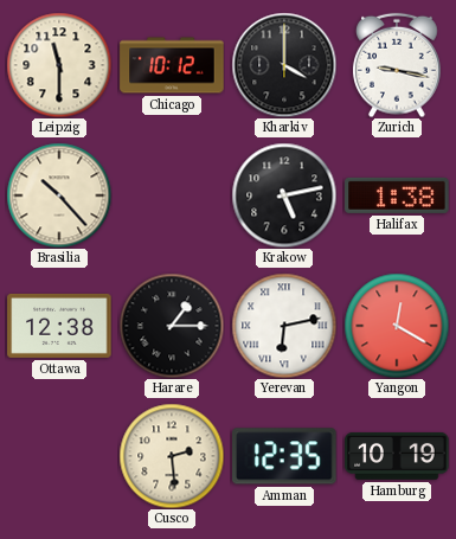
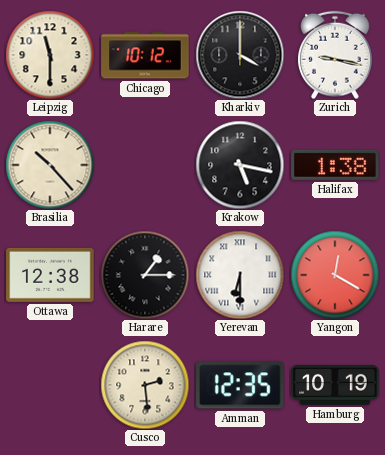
Krakow: 5:13 -> 5:17
Yerevan: 6:13 -> 6:30
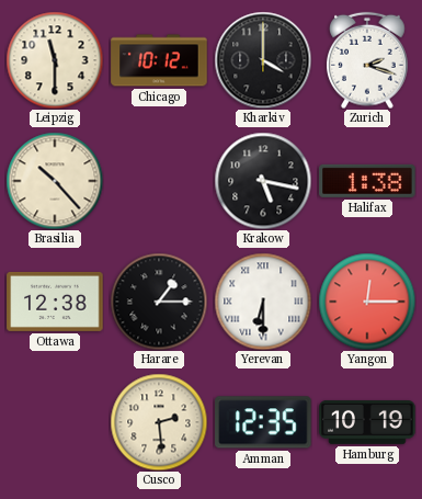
Zurich: 9:17 -> 2:18
Yangon: 12:20 -> 12:15
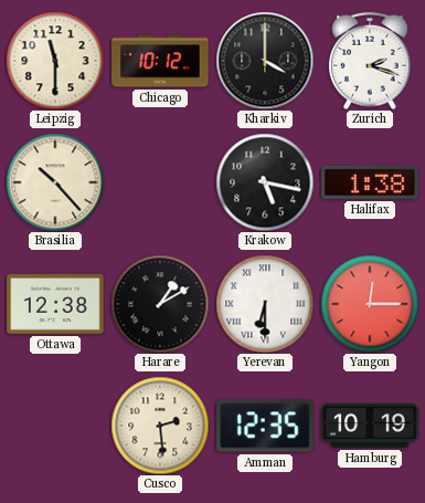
Harare: 1:15 -> 1:10
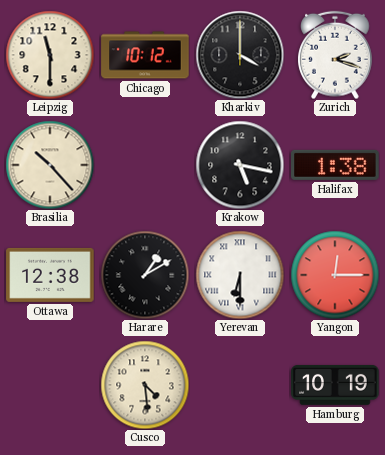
Cusco: 2:29 -> 4:29
Amman: 12:35 -> none
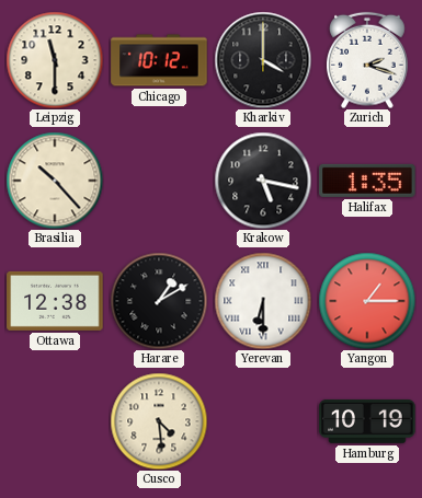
Halifax: 1:38 -> 1:35
Yangon: 12:15 -> 1:15
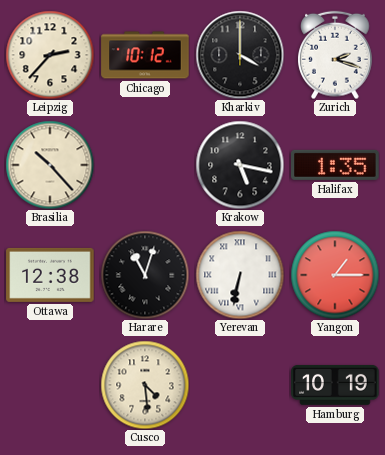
Leipzig: 11:30 -> 2:37
Harare: 1:10 -> 11:03
Yerevan: 6:30 -> 6:32
